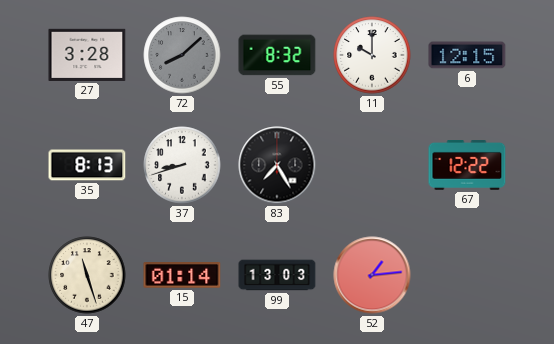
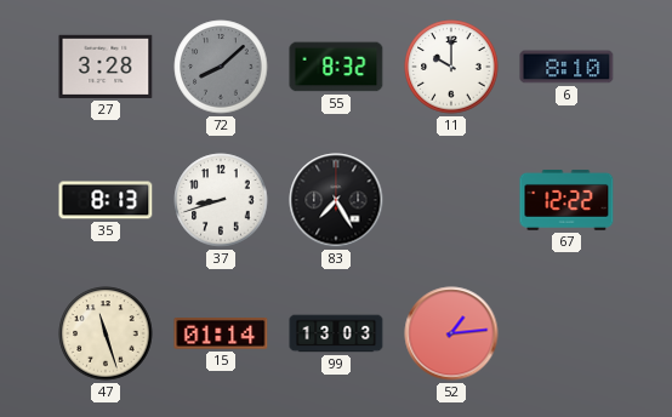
6: 12:15 -> 8:10
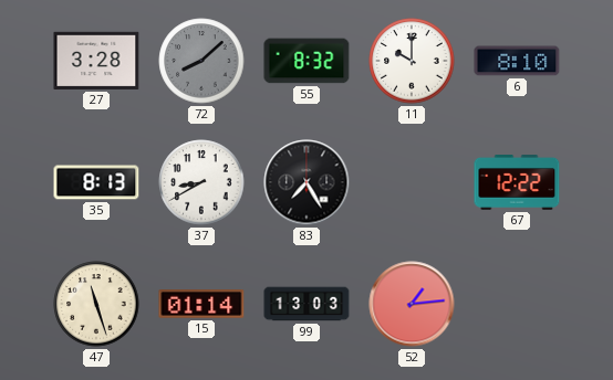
37: 8:42 -> 8:40
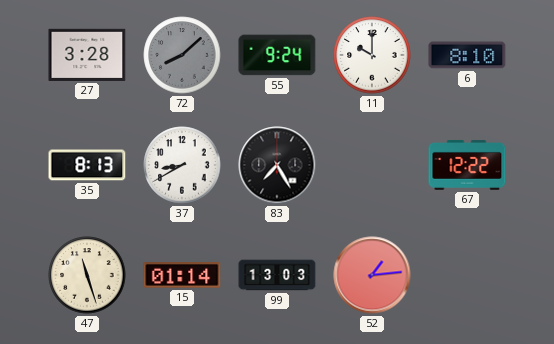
55: 8:32 -> 9:24
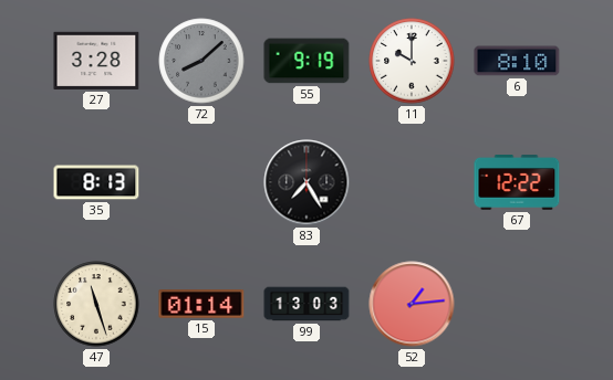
55: 9:24 -> 9:19
37: 8:40 -> none
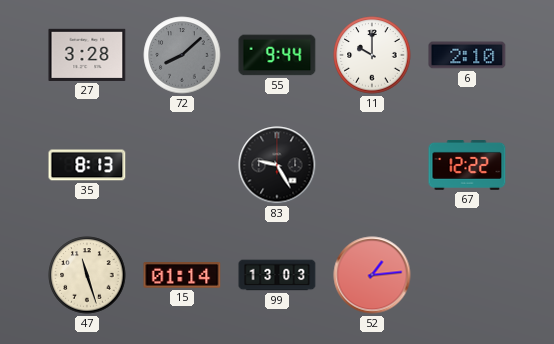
55: 9:19 -> 9:44
6: 8:10 -> 2:10
83: 7:25 -> 9:25
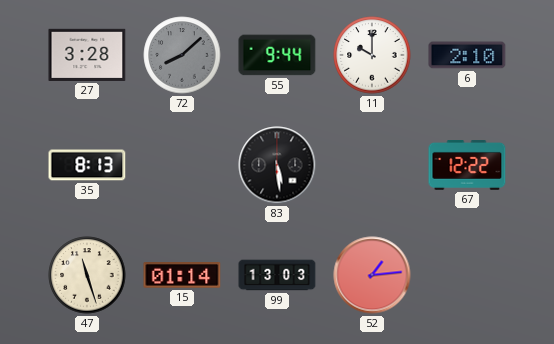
83: 9:25 -> 5:29
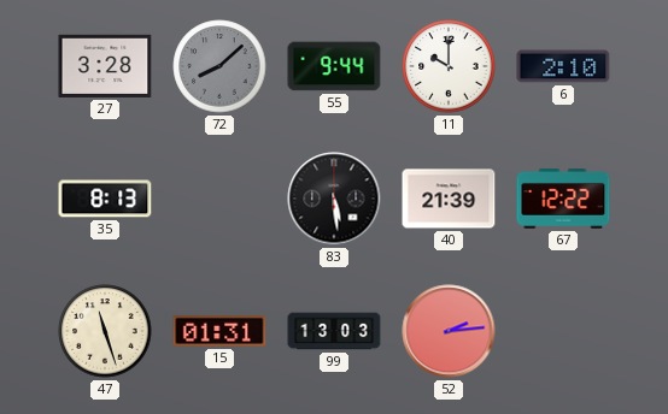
40: none -> 21:39
15: 01:14 -> 01:31
52: 1:14 -> 2:14
